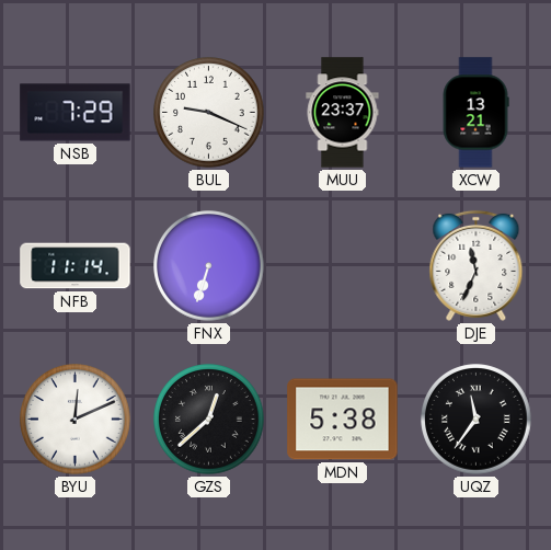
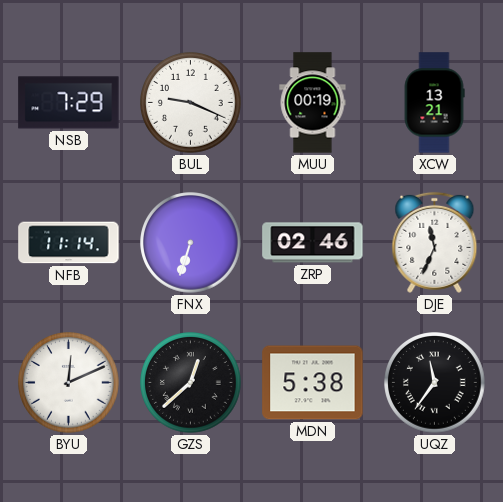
MUU: 23:37 -> 00:19
ZRP: none -> 02:46
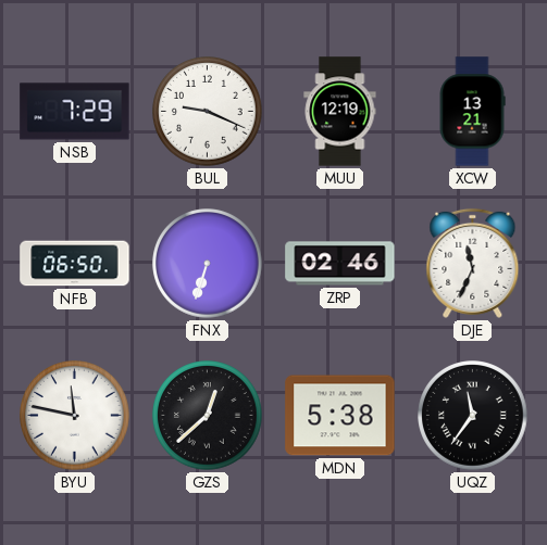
MUU: 00:19 -> 12:19
NFB: 11:14 -> 06:50
BYU: 12:11 -> 11:47
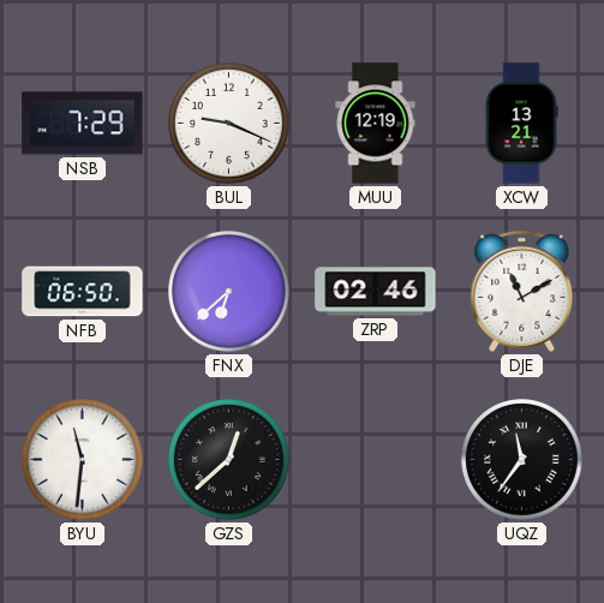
FNX: 6:33 -> 6:38
DJE: 11:34 -> 11:10
BYU: 11:47 -> 11:31
MDN: 5:38 -> none
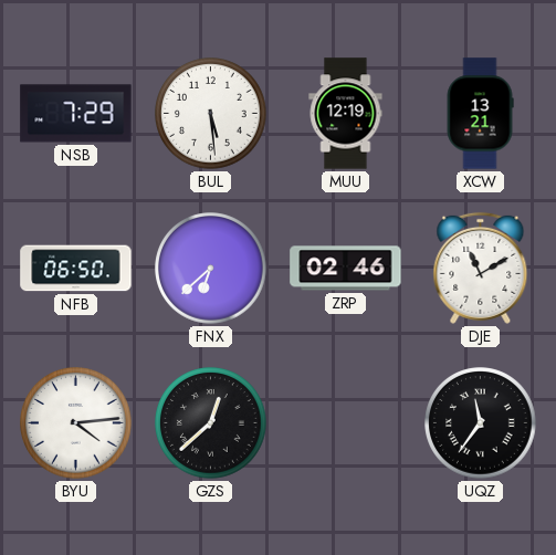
BUL: 9:19 -> 5:29
BYU: 11:31 -> 4:14
